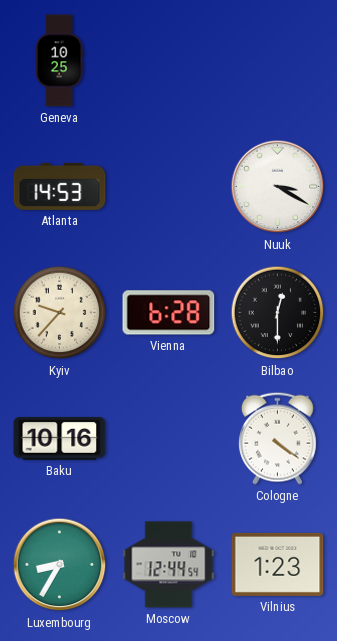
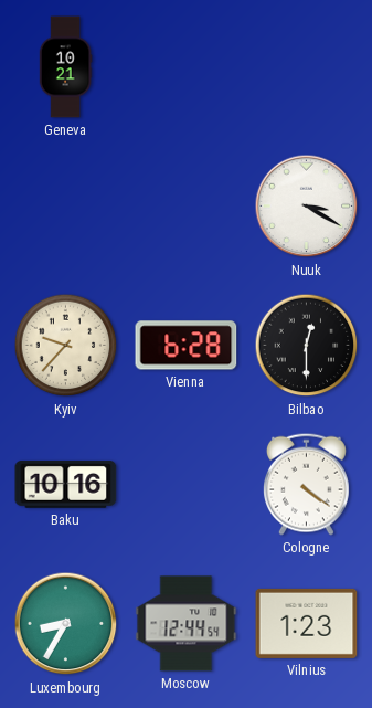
Geneva: 10:25 -> 10:21
Atlanta: 14:53 -> none
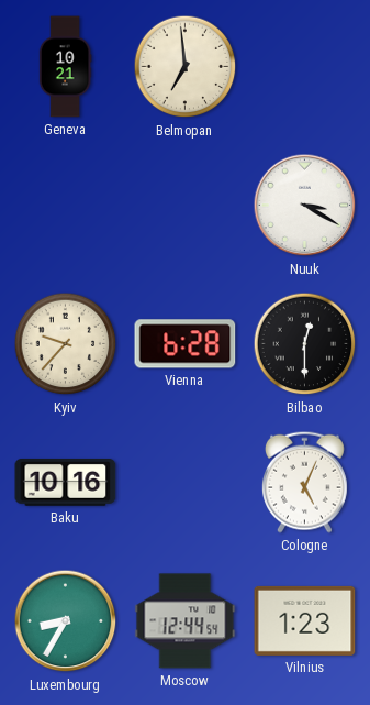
Belmopan: none -> 6:59
Cologne: 4:21 -> 5:04
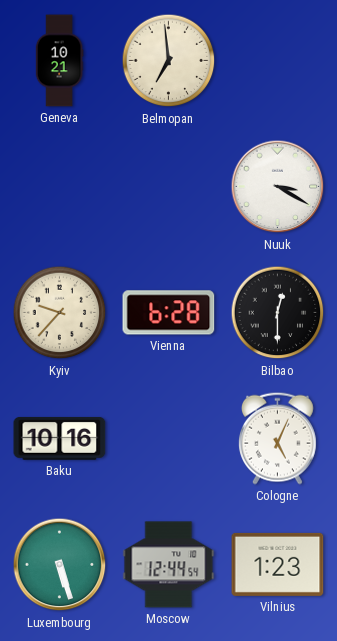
Luxembourg: 8:35 -> 5:27
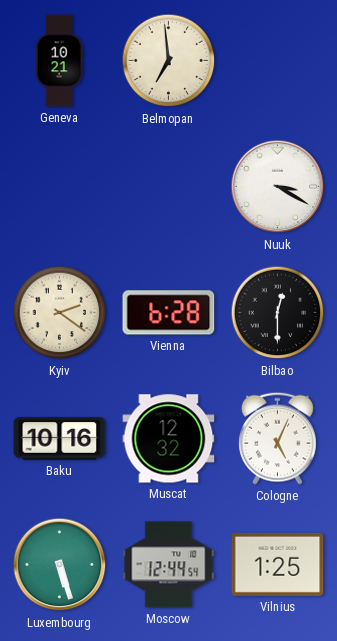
Kyiv: 9:37 -> 2:21
Muscat: none -> 12:32
Vilnius: 1:23 -> 1:25
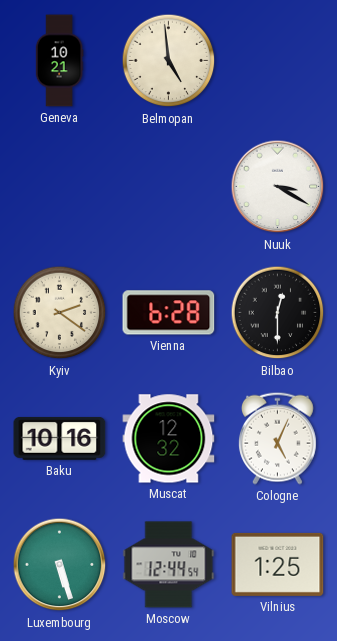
Belmopan: 6:59 -> 4:59
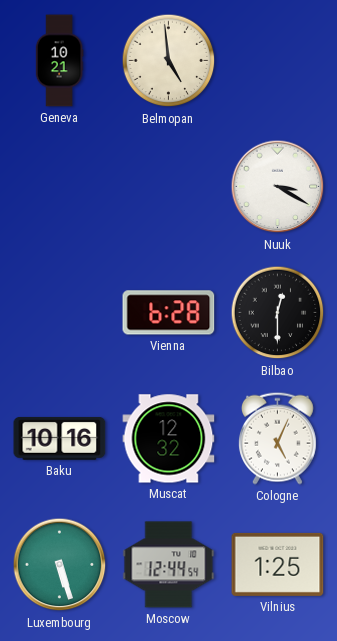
Kyiv: 2:21 -> none
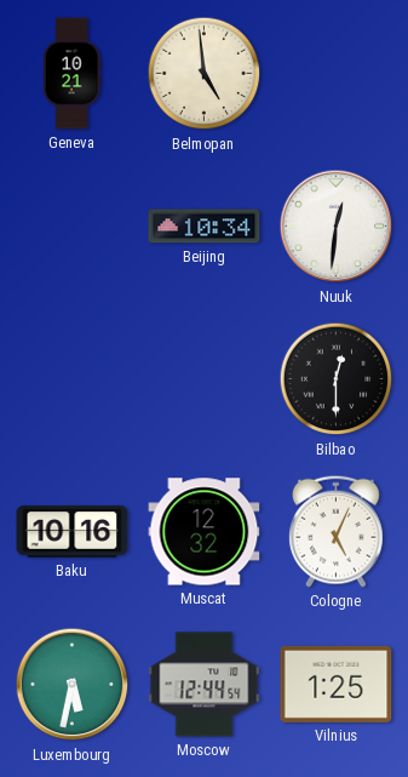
Beijing: none -> 10:34
Nuuk: 3:20 -> 12:31
Vienna: 6:28 -> none
Luxembourg: 5:27 -> 5:32
